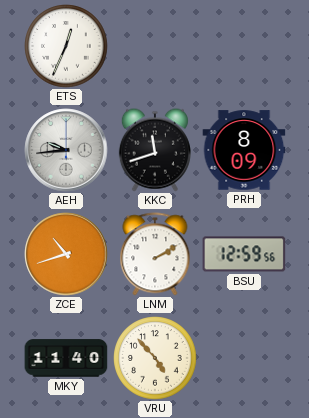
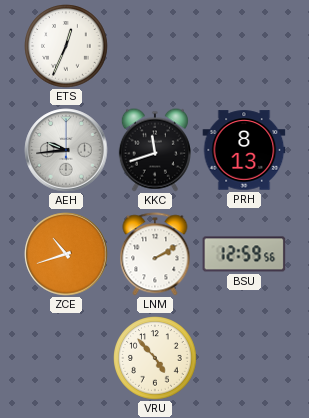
PRH: 8:09 -> 8:13
MKY: 11:40 -> none
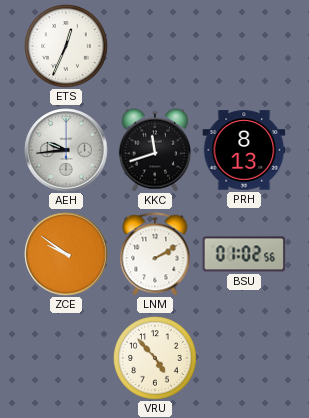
ZCE: 10:42 -> 9:51
BSU: 12:59 -> 01:02
